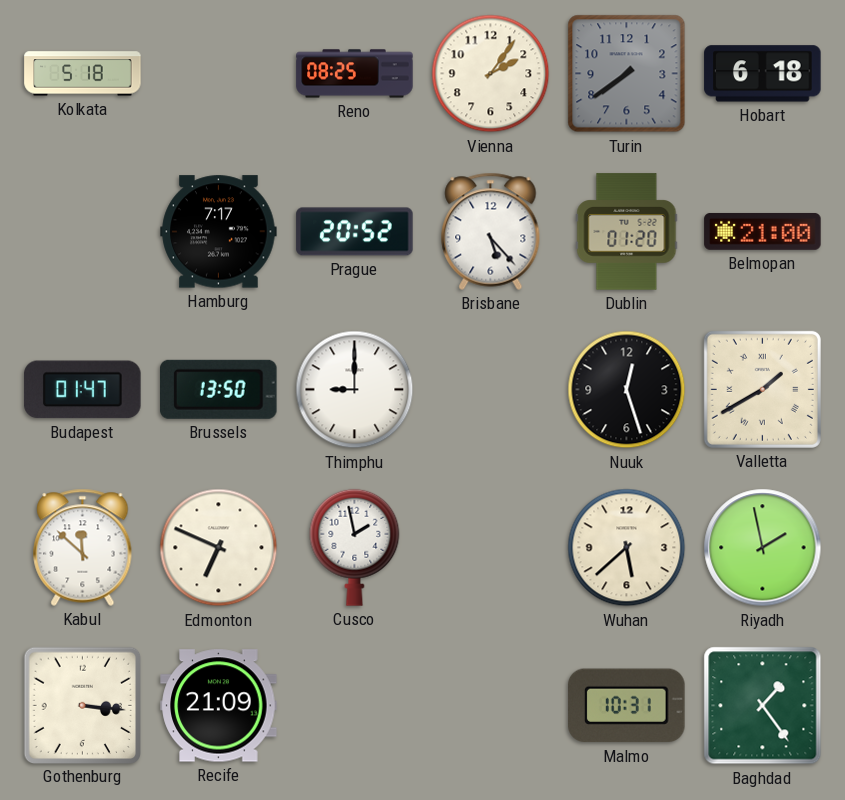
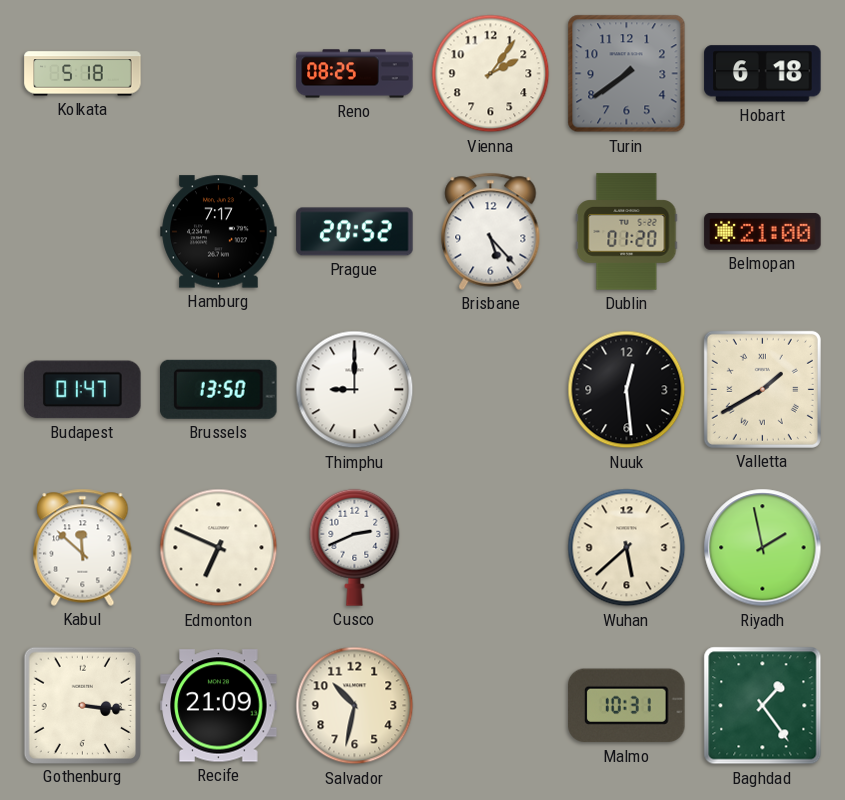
Nuuk: 12:27 -> 12:29
Cusco: 1:58 -> 2:41
Salvador: none -> 10:32
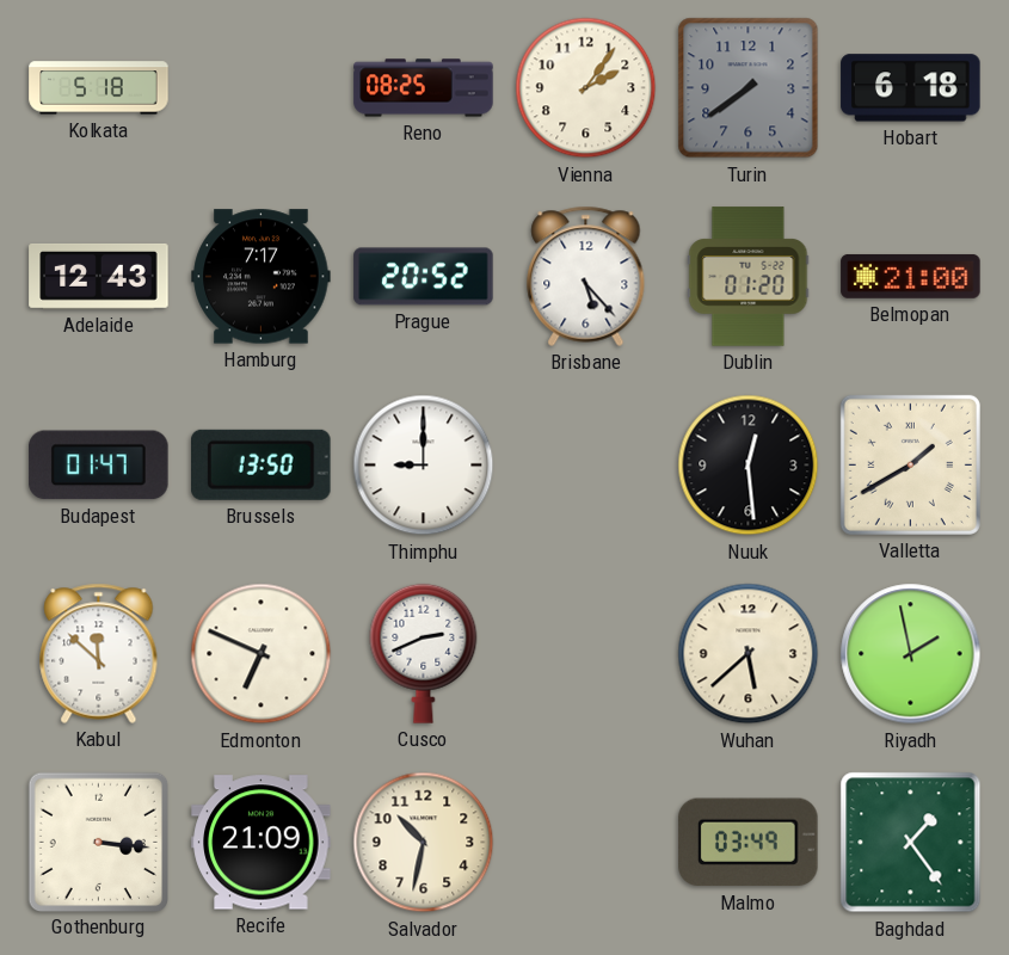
Adelaide: none -> 12:43
Malmo: 10:31 -> 03:49
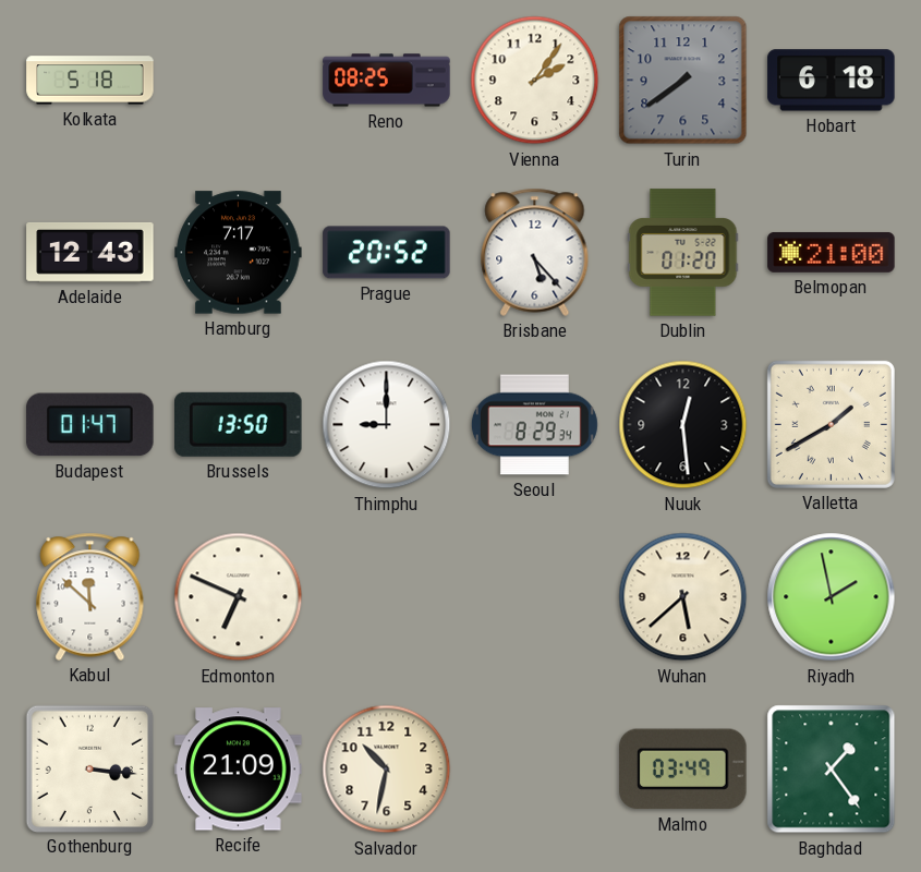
Seoul: none -> 8:29
Cusco: 2:41 -> none
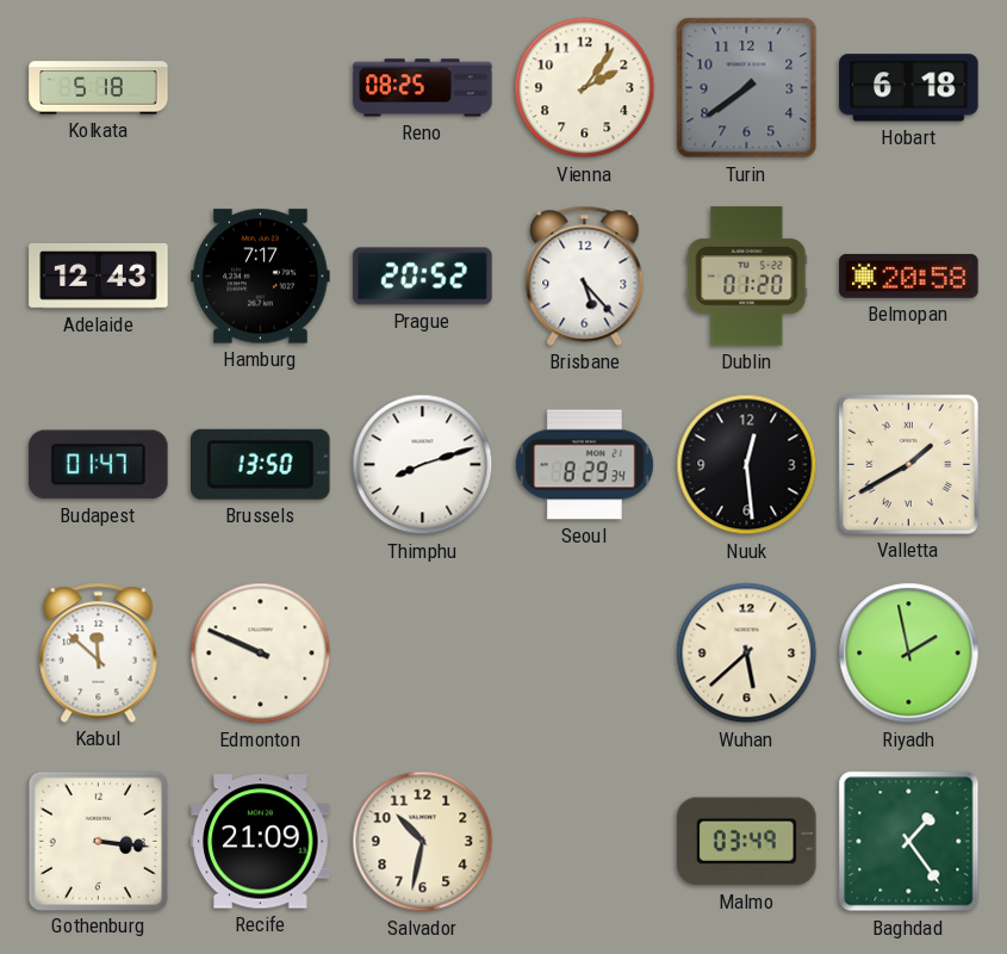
Belmopan: 21:00 -> 20:58
Thimphu: 9:00 -> 8:12
Edmonton: 6:49 -> 9:49
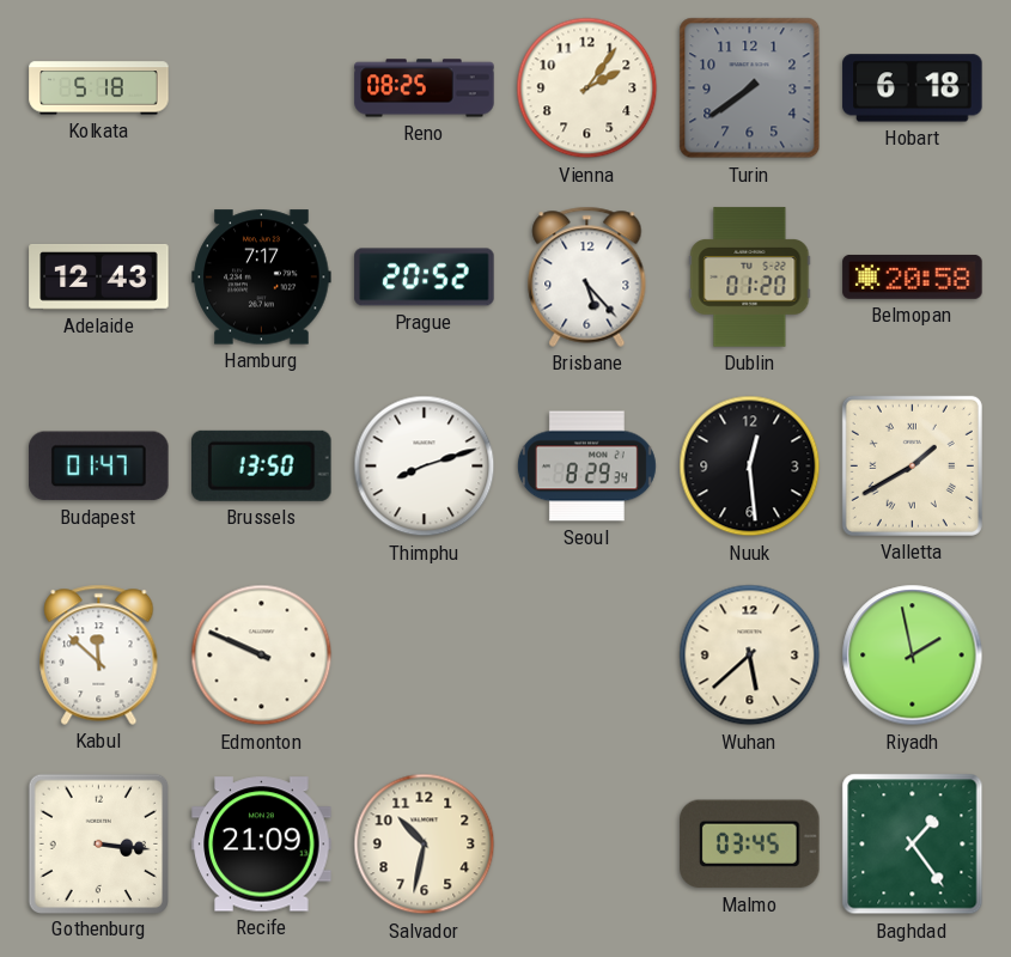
Malmo: 03:49 -> 03:45
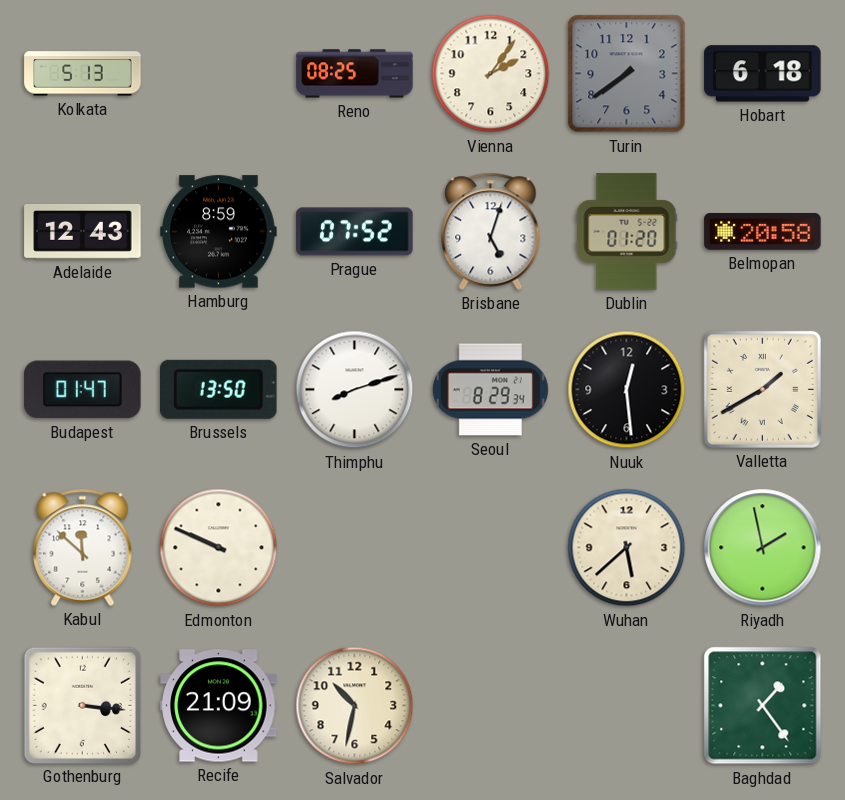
Kolkata: 5:18 -> 5:13
Hamburg: 7:17 -> 8:59
Prague: 20:52 -> 07:52
Brisbane: 5:23 -> 5:03
Malmo: 03:45 -> none
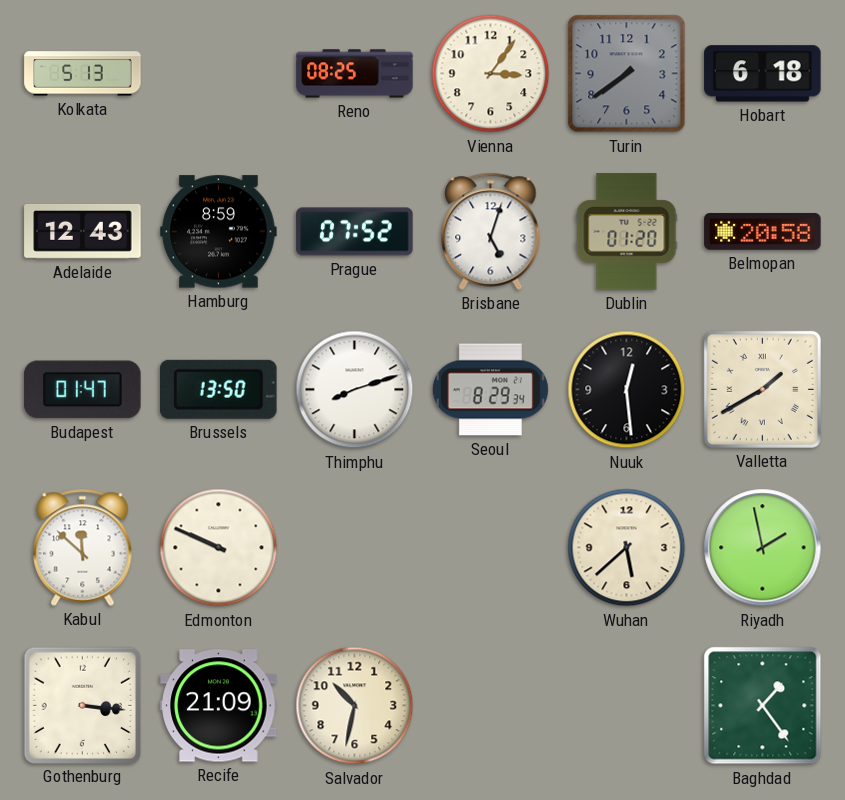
Vienna: 2:06 -> 3:06
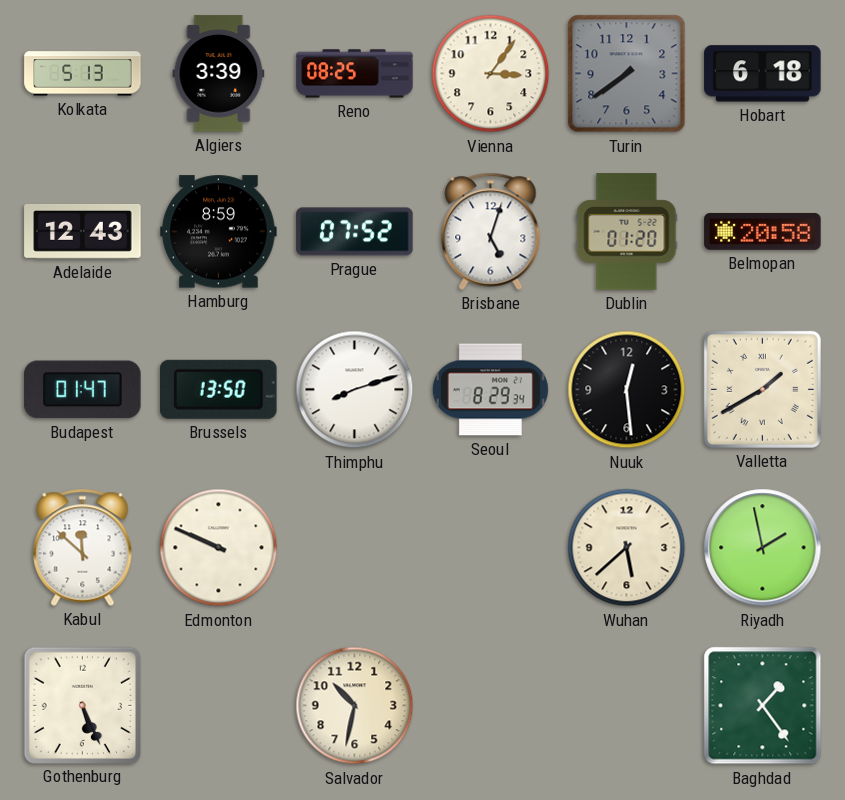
Algiers: none -> 3:39
Gothenburg: 3:16 -> 5:26
Recife: 21:09 -> none
